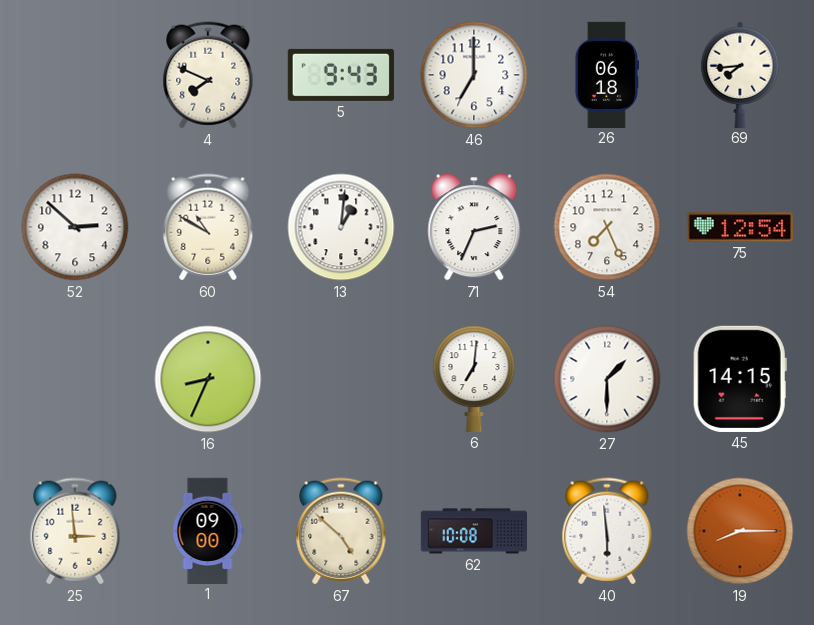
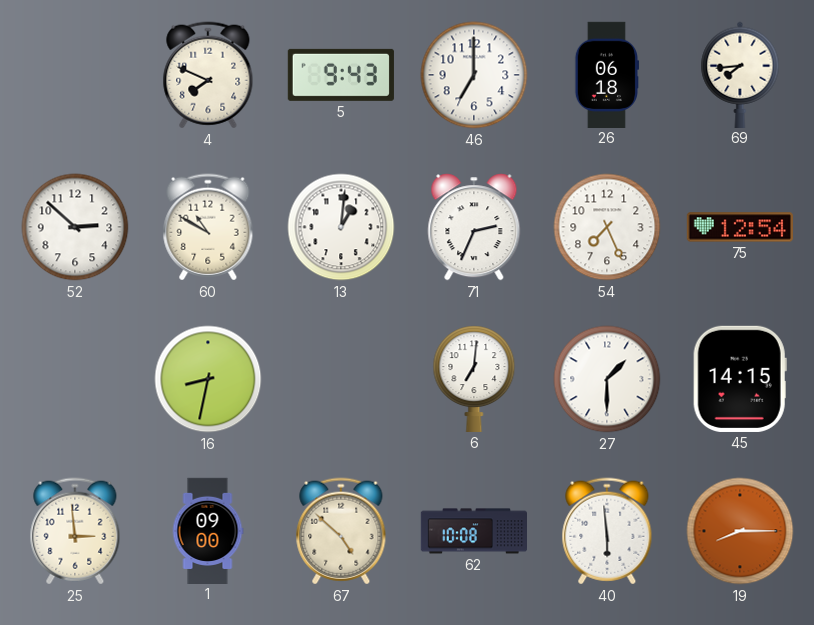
16: 8:34 -> 8:32
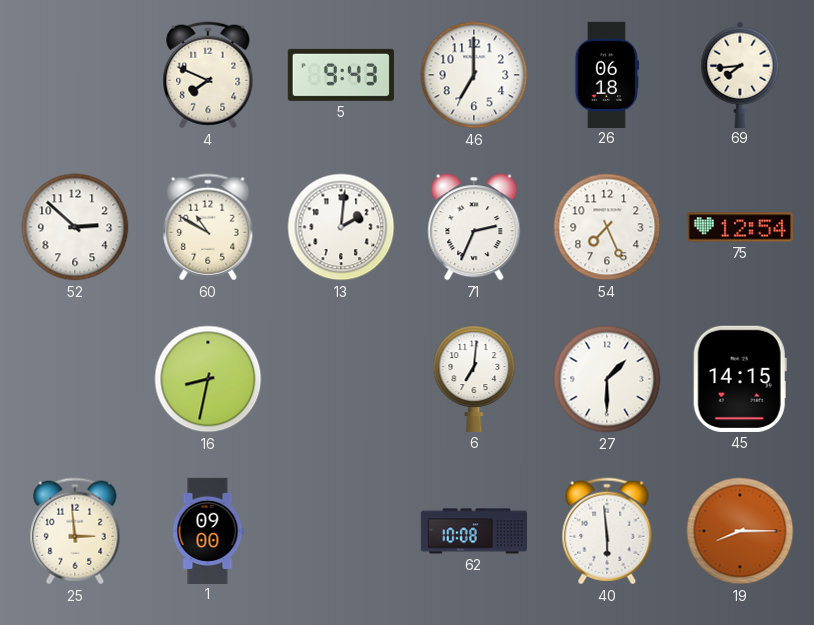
13: 1:01 -> 2:01
67: 4:52 -> none
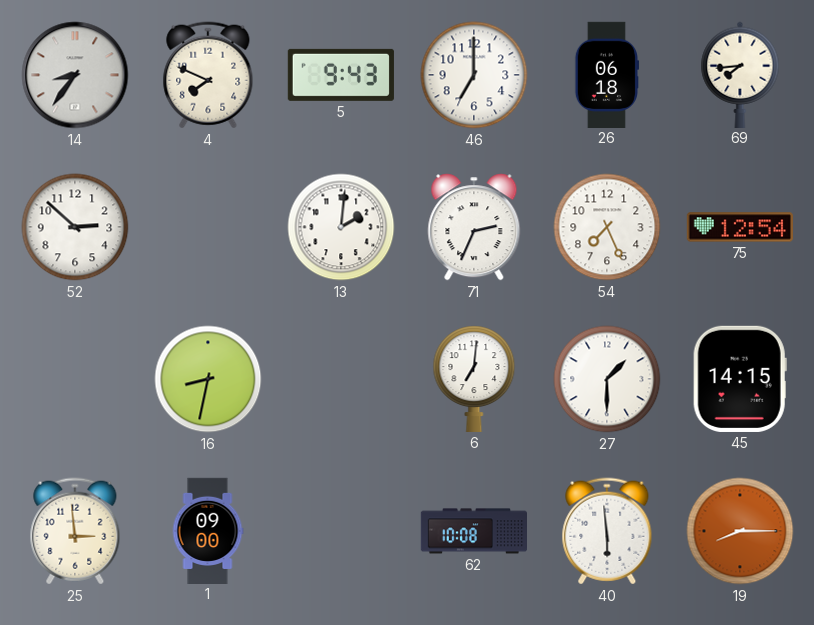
14: none -> 8:36
60: 10:50 -> none
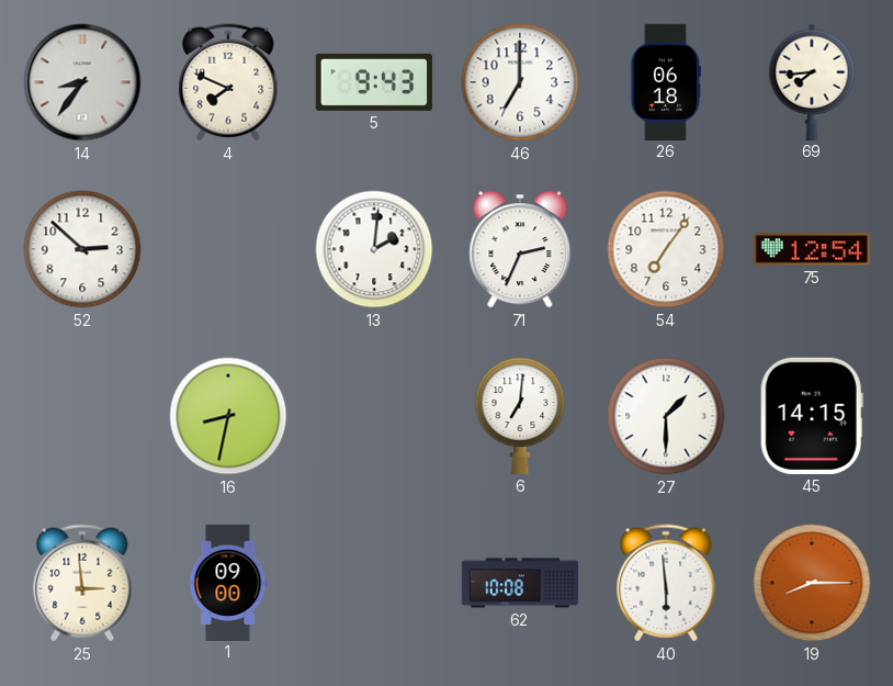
54: 7:26 -> 7:06
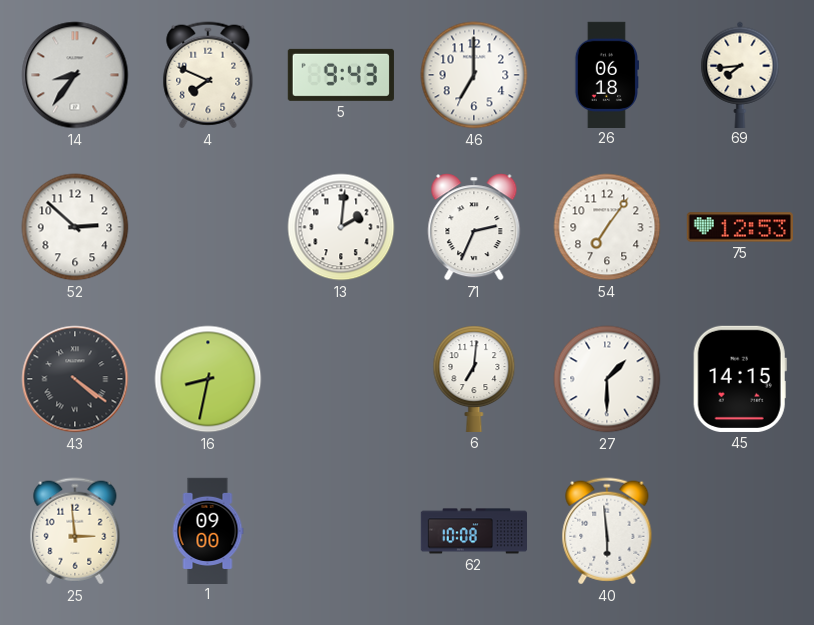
75: 12:54 -> 12:53
43: none -> 4:21
19: 8:15 -> none
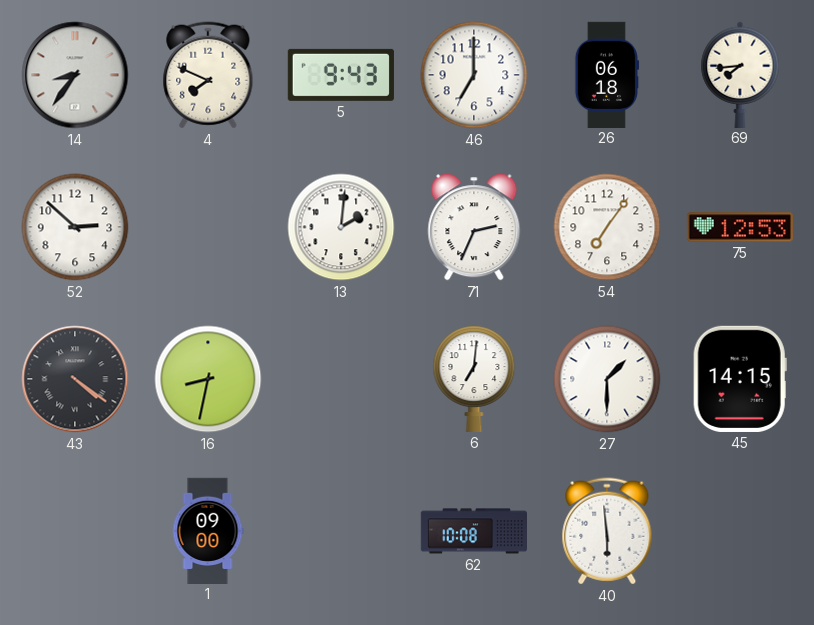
25: 2:59 -> none
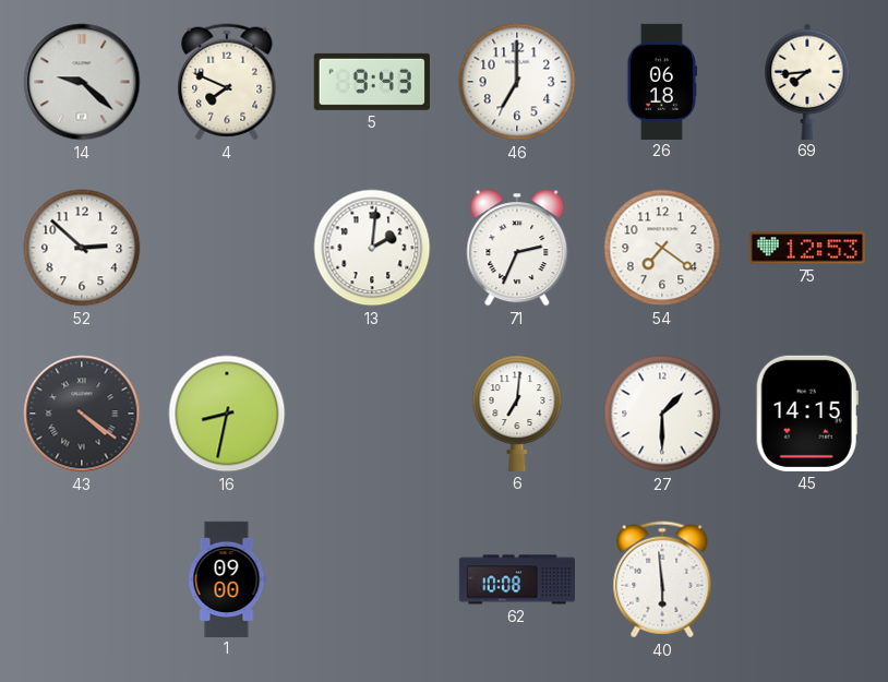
14: 8:36 -> 9:22
54: 7:06 -> 7:21
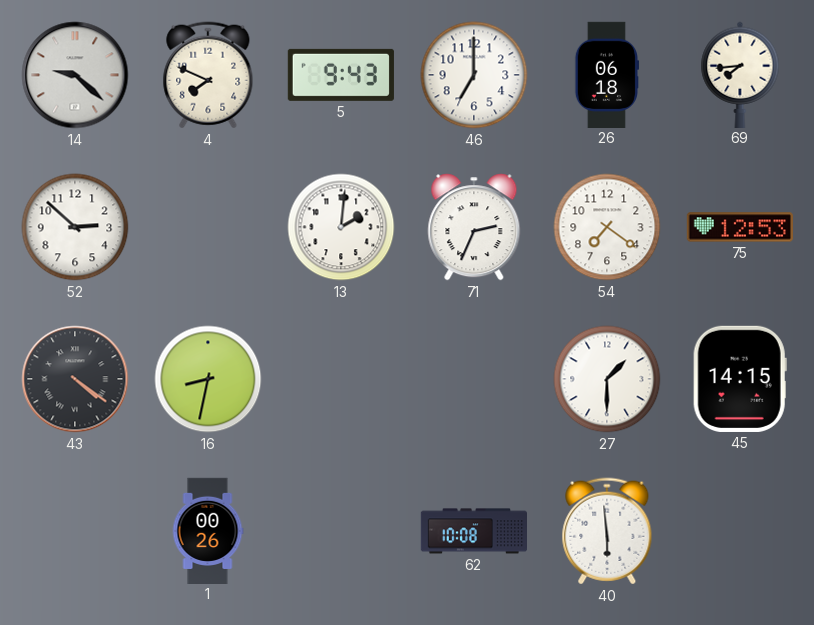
6: 7:01 -> none
1: 09:00 -> 00:26
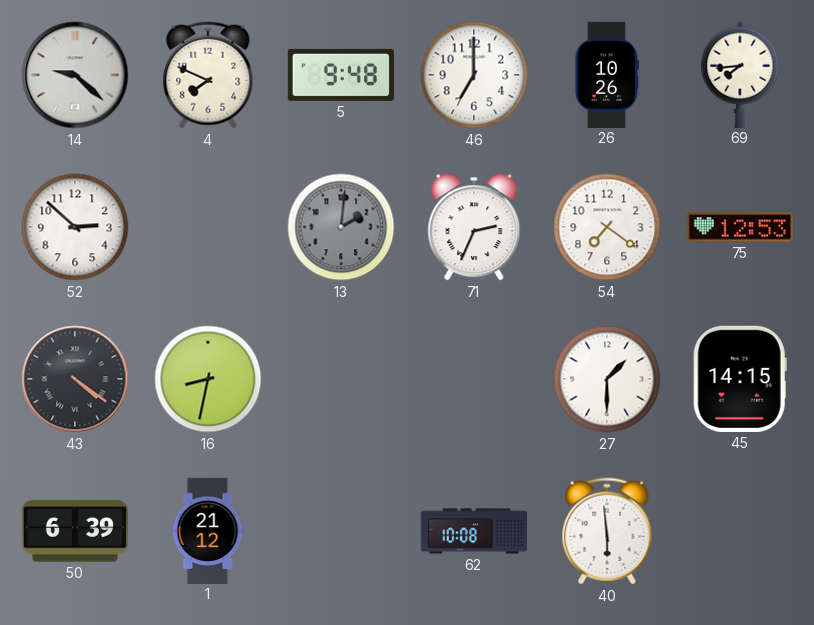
5: 9:43 -> 9:48
26: 06:18 -> 10:26
13 dial: white -> grey
50: none -> 6:39
1: 00:26 -> 21:12
